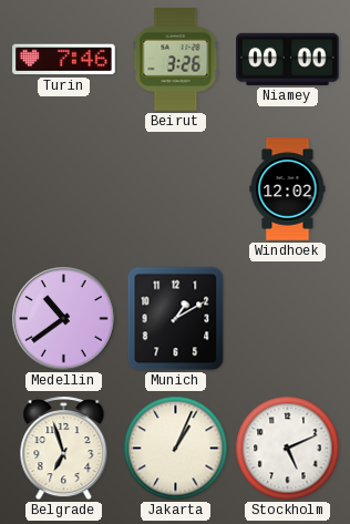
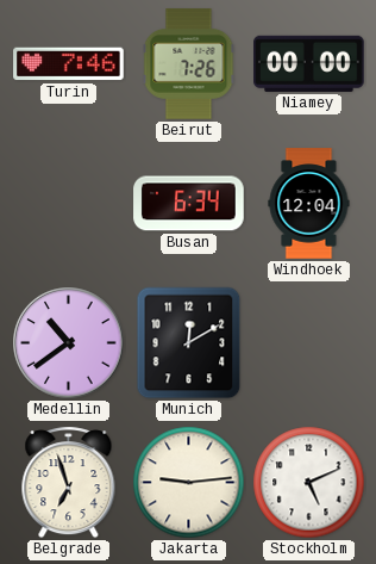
Beirut: 3:26 -> 7:26
Busan: none -> 6:34
Windhoek: 12:02 -> 12:04
Munich: 1:10 -> 12:10
Jakarta: 1:04 -> 9:14
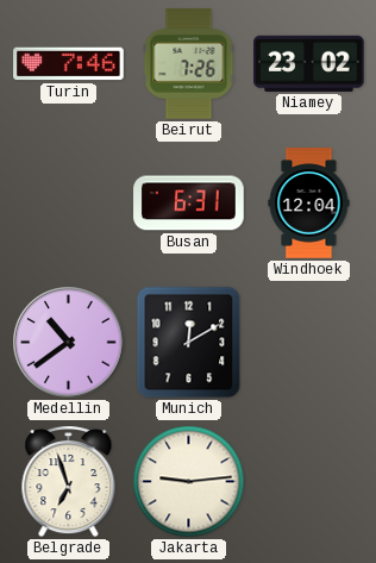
Niamey: 00:00 -> 23:02
Busan: 6:34 -> 6:31
Stockholm: 5:11 -> none
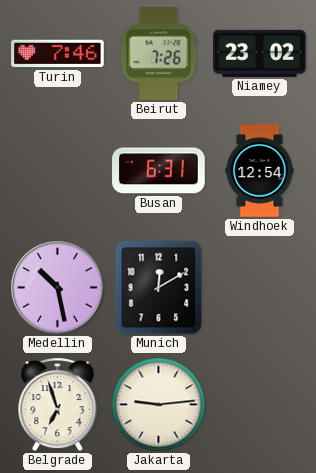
Windhoek: 12:04 -> 12:54
Medellin: 10:39 -> 10:28
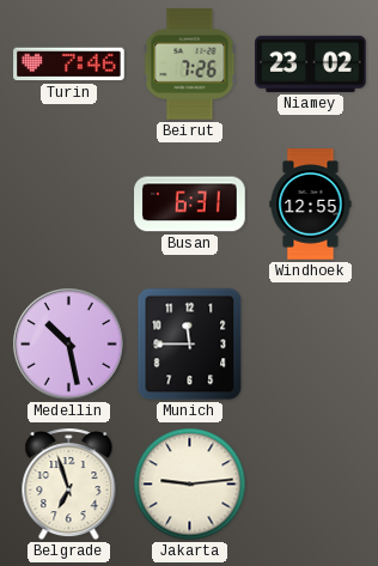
Windhoek: 12:54 -> 12:55
Munich: 12:10 -> 11:45
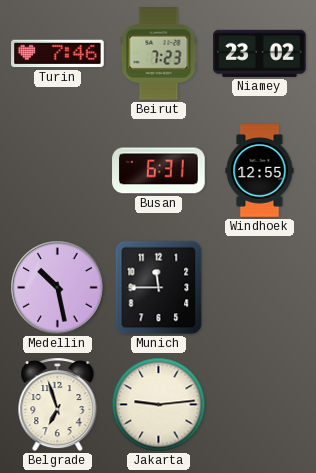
Beirut: 7:26 -> 7:23
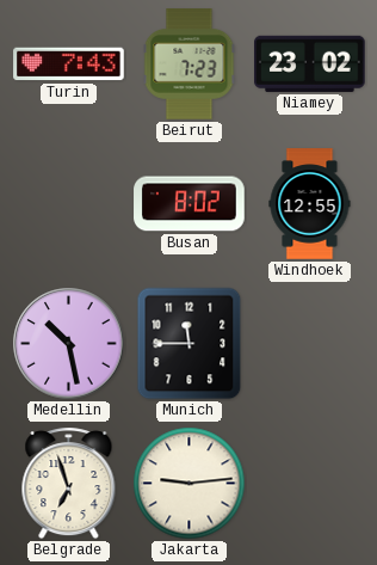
Turin: 7:46 -> 7:43
Busan: 6:31 -> 8:02
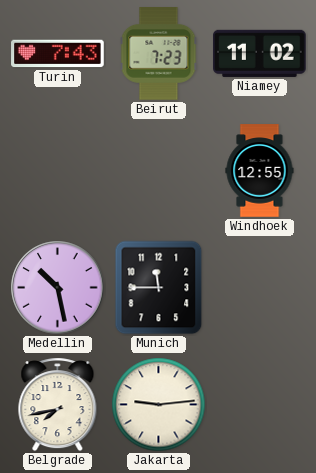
Niamey: 23:02 -> 11:02
Busan: 8:02 -> none
Belgrade: 6:57 -> 7:43
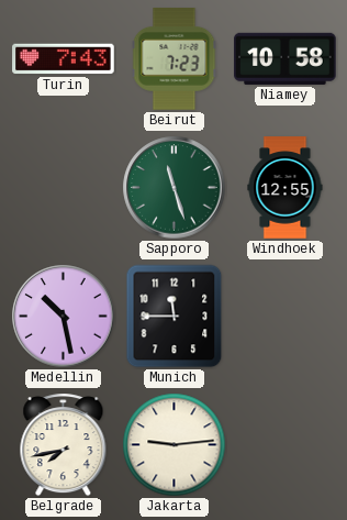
Niamey: 11:02 -> 10:58
Sapporo: none -> 11:27
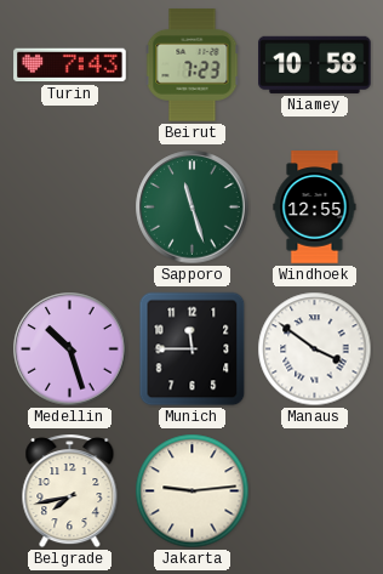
Medellin: 10:28 -> 10:27
Manaus: none -> 3:51
